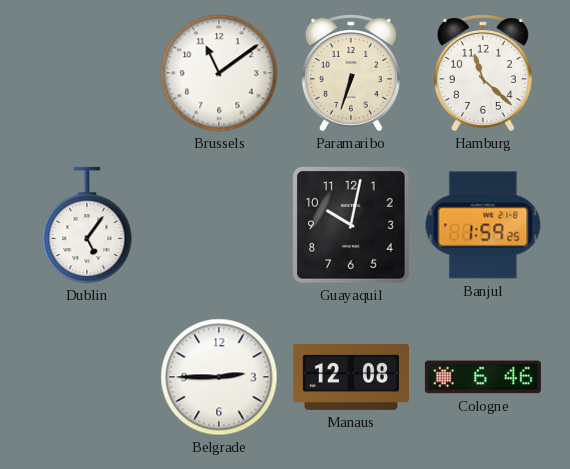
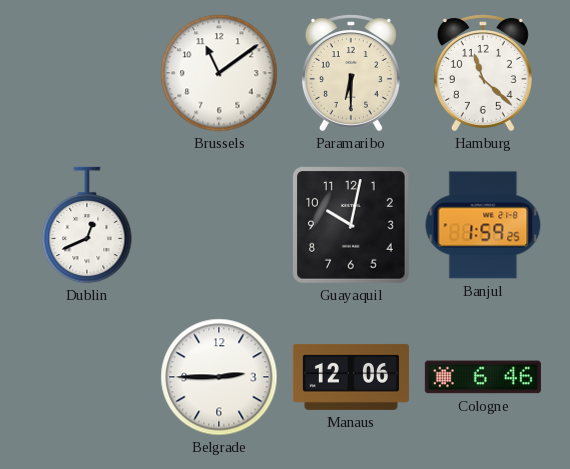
Paramaribo: 6:33 -> 6:30
Dublin: 5:06 -> 12:41
Manaus: 12:08 -> 12:06
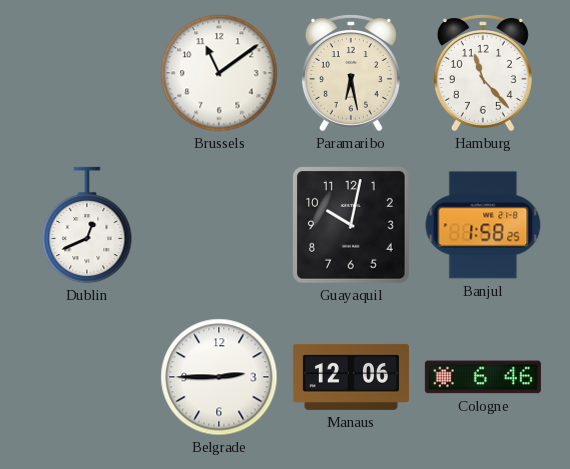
Paramaribo: 6:30 -> 6:28
Hamburg: 11:22 -> 11:23
Banjul: 1:59 -> 1:58
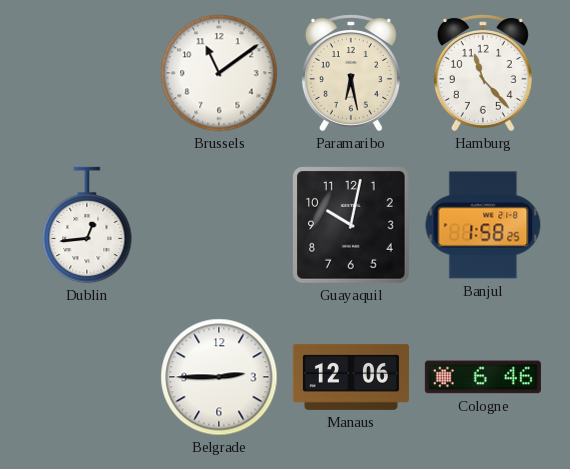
Dublin: 12:41 -> 12:44
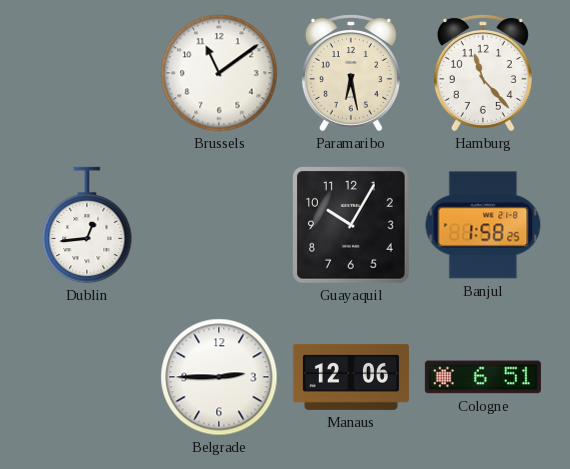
Guayaquil: 10:02 -> 10:05
Cologne: 6:46 -> 6:51
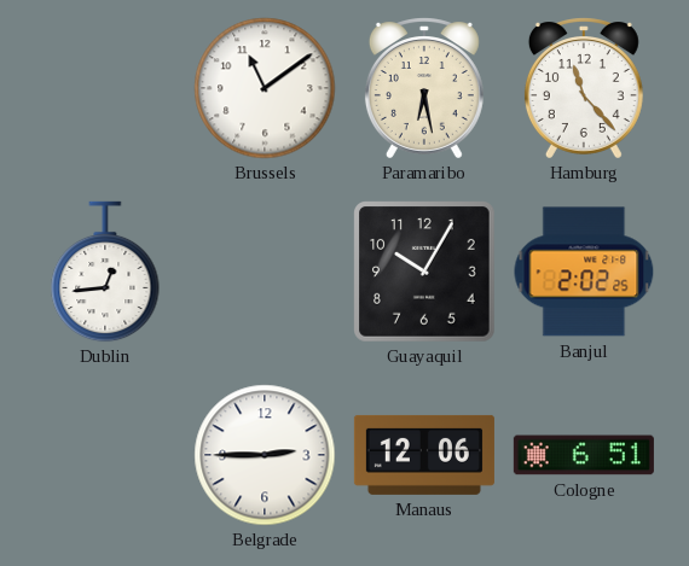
Banjul: 1:58 -> 2:02
